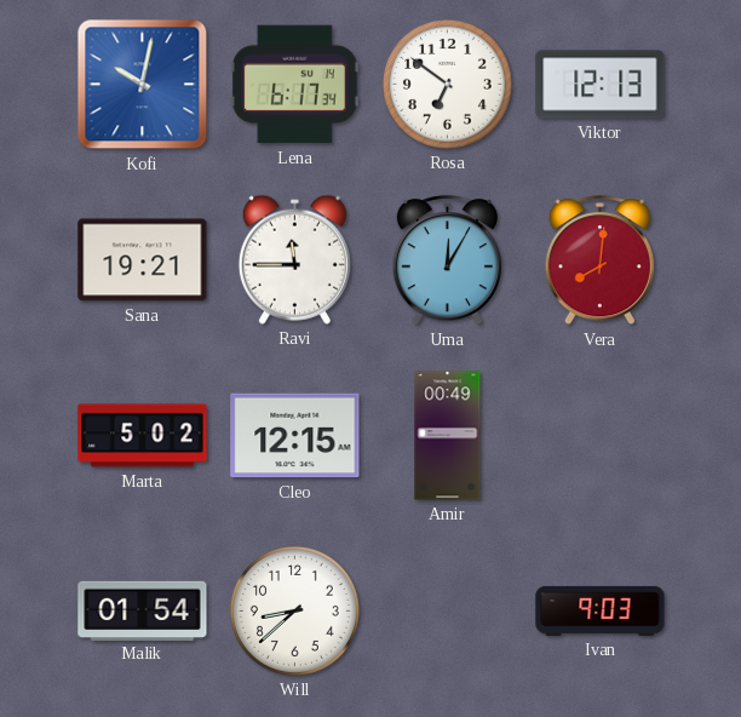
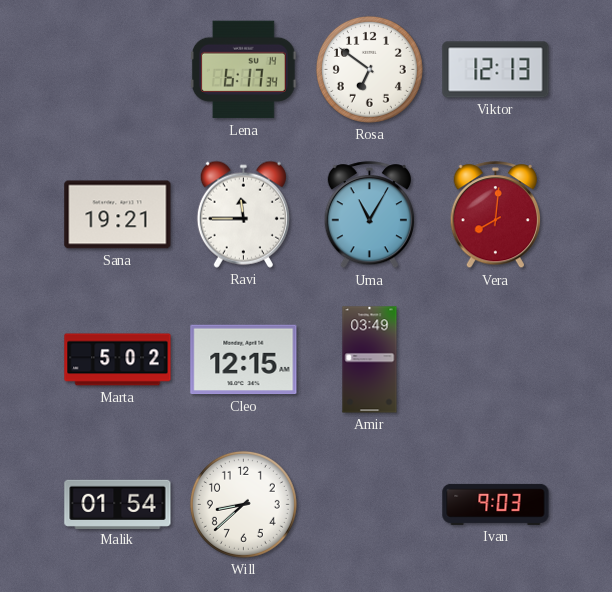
Kofi: 10:02 -> none
Uma: 12:05 -> 11:05
Amir: 00:49 -> 03:49
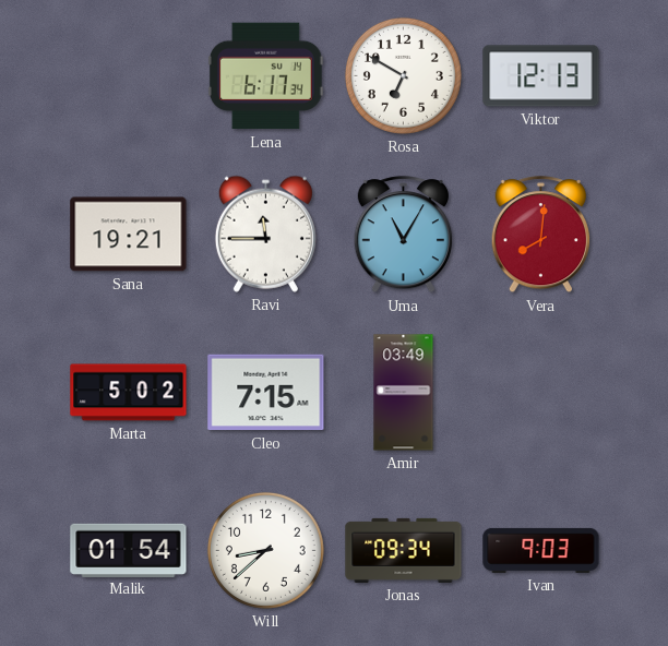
Rosa: 6:51 -> 6:50
Cleo: 12:15 -> 7:15
Jonas: none -> 09:34
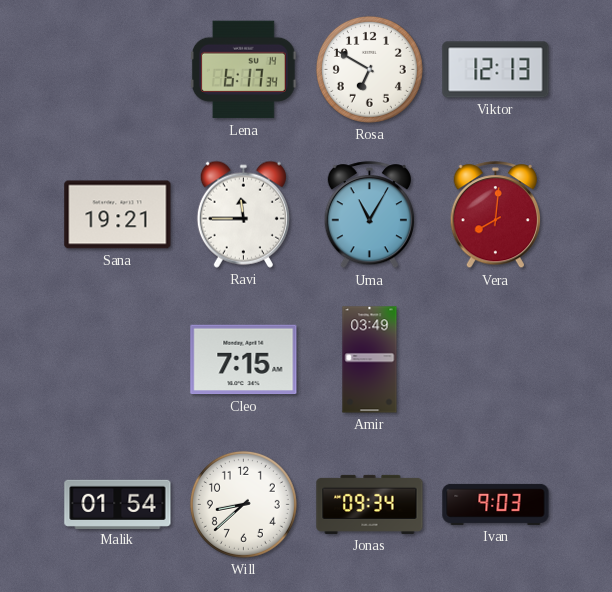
Marta: 5:02 -> none
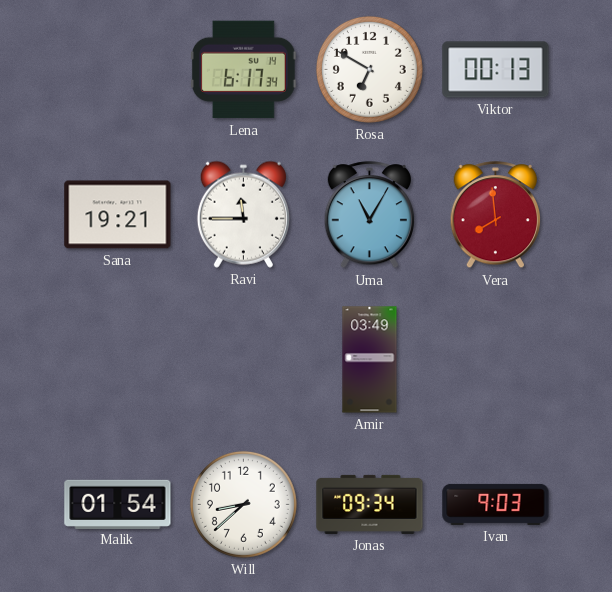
Viktor: 12:13 -> 00:13
Vera: 8:01 -> 7:59
Cleo: 7:15 -> none
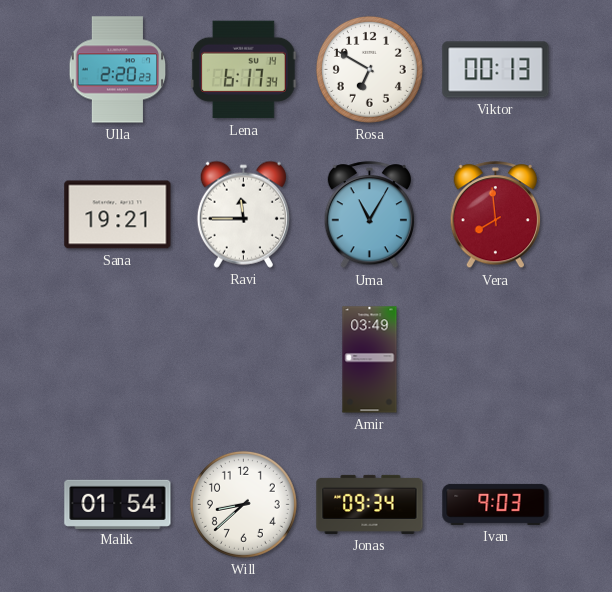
Ulla: none -> 2:20
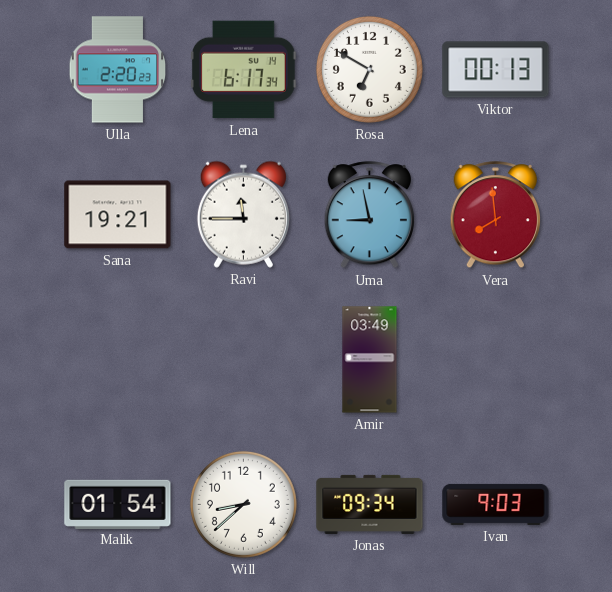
Uma: 11:05 -> 8:58
